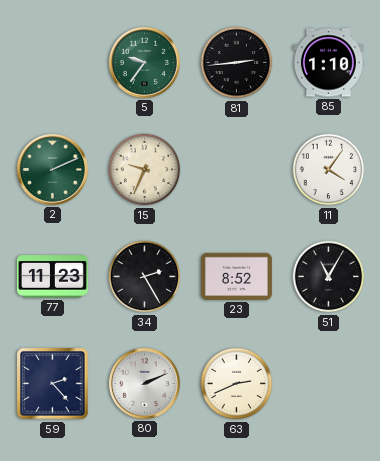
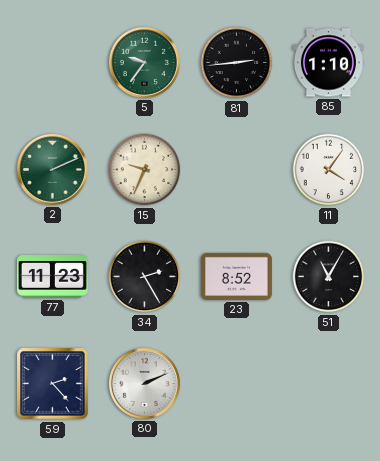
63: 2:41 -> none
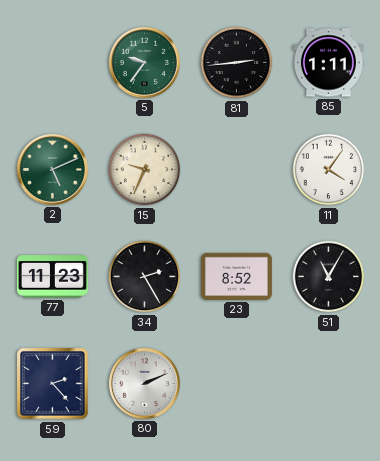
85: 1:10 -> 1:11
2: 2:11 -> 5:11
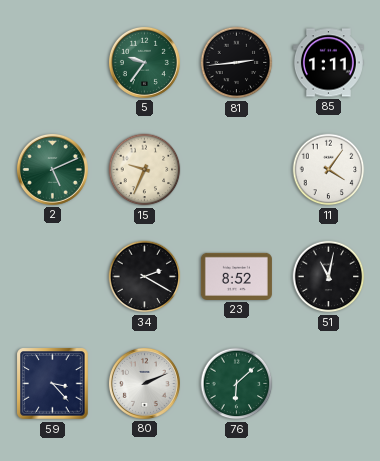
77: 11:23 -> none
34: 2:25 -> 2:20
51: 11:05 -> 11:02
59: 2:23 -> 3:23
76: none -> 6:08
